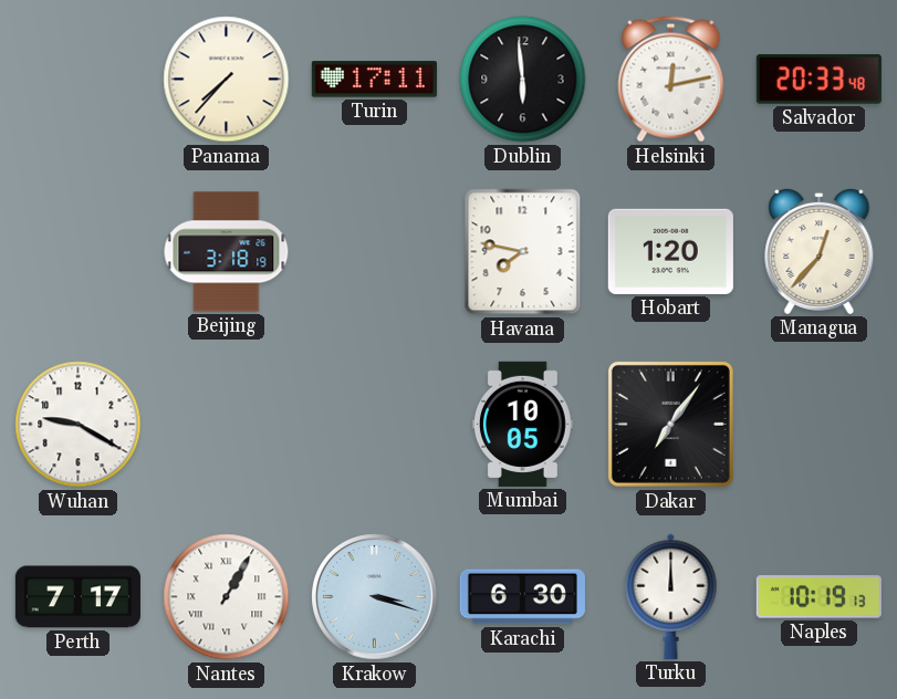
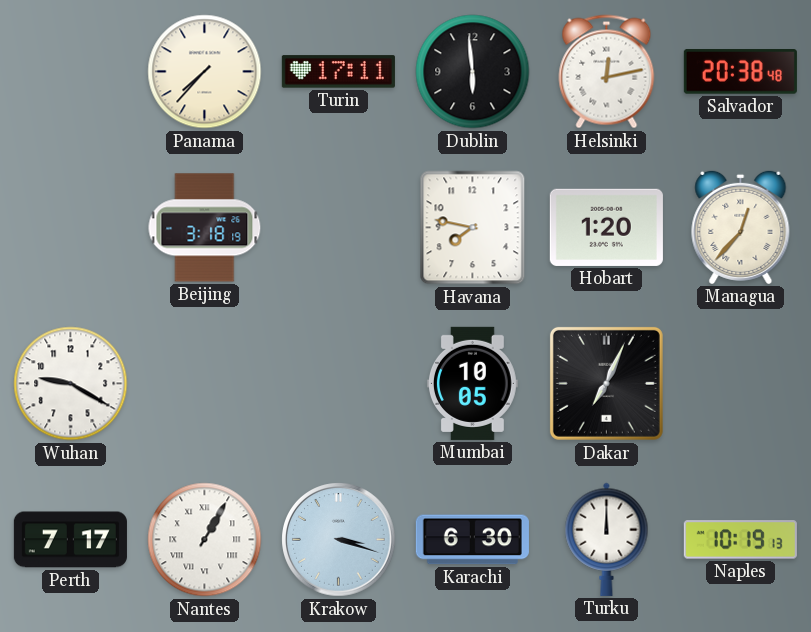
Salvador: 20:33 -> 20:38
Dakar: 7:06 -> 7:04
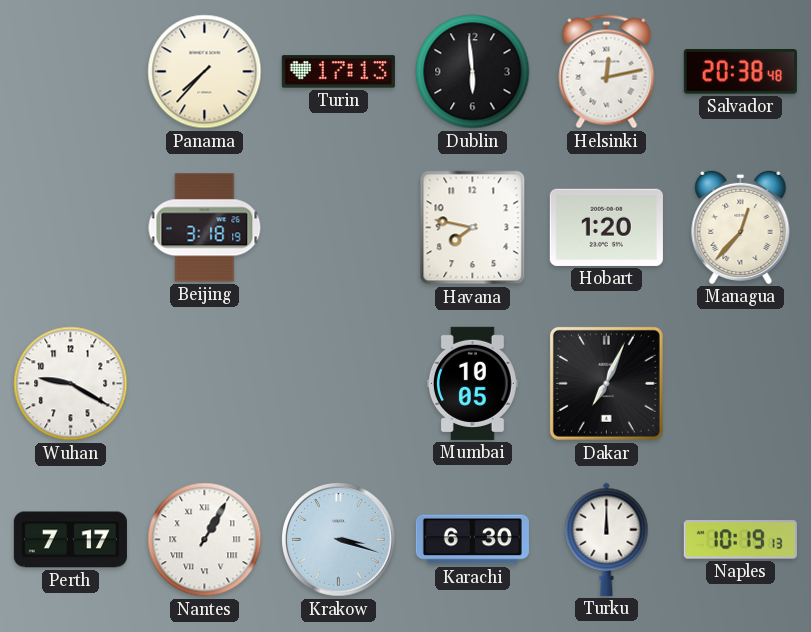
Turin: 17:11 -> 17:13
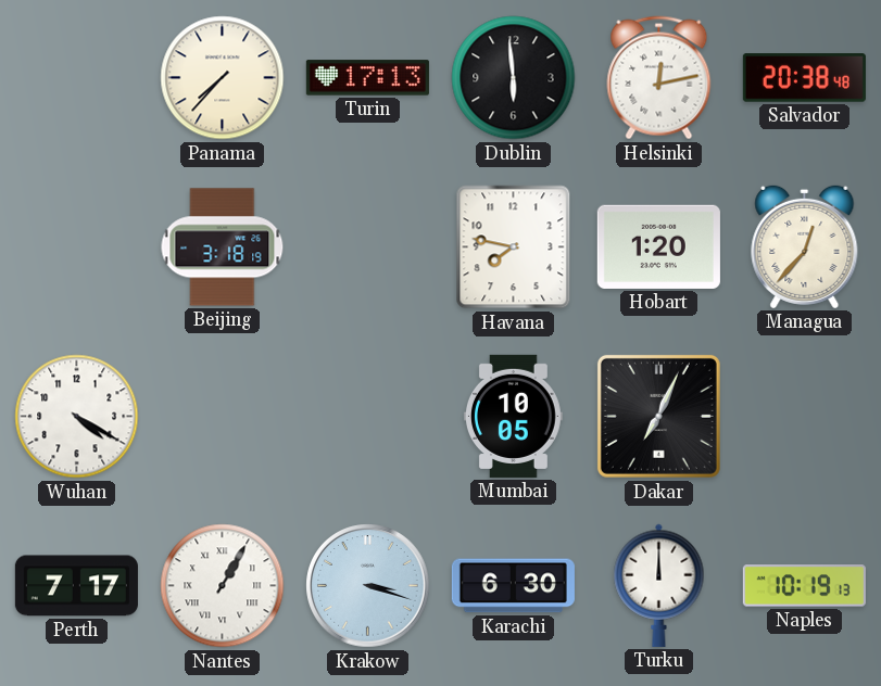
Wuhan: 9:20 -> 4:20
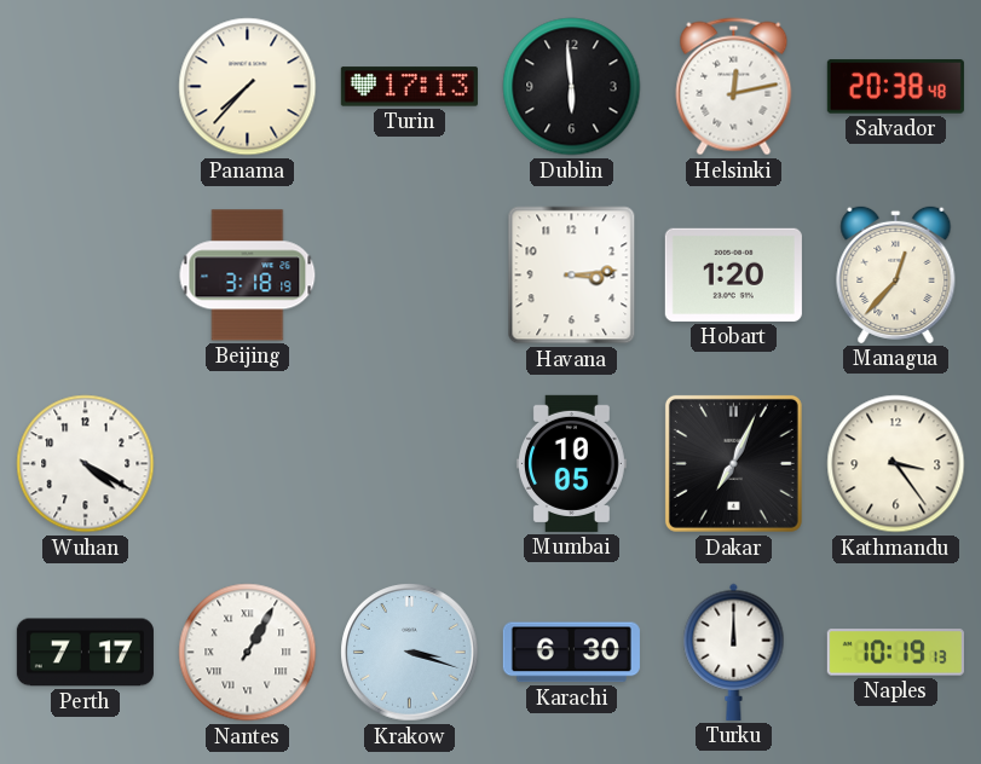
Havana: 7:47 -> 3:14
Kathmandu: none -> 3:24
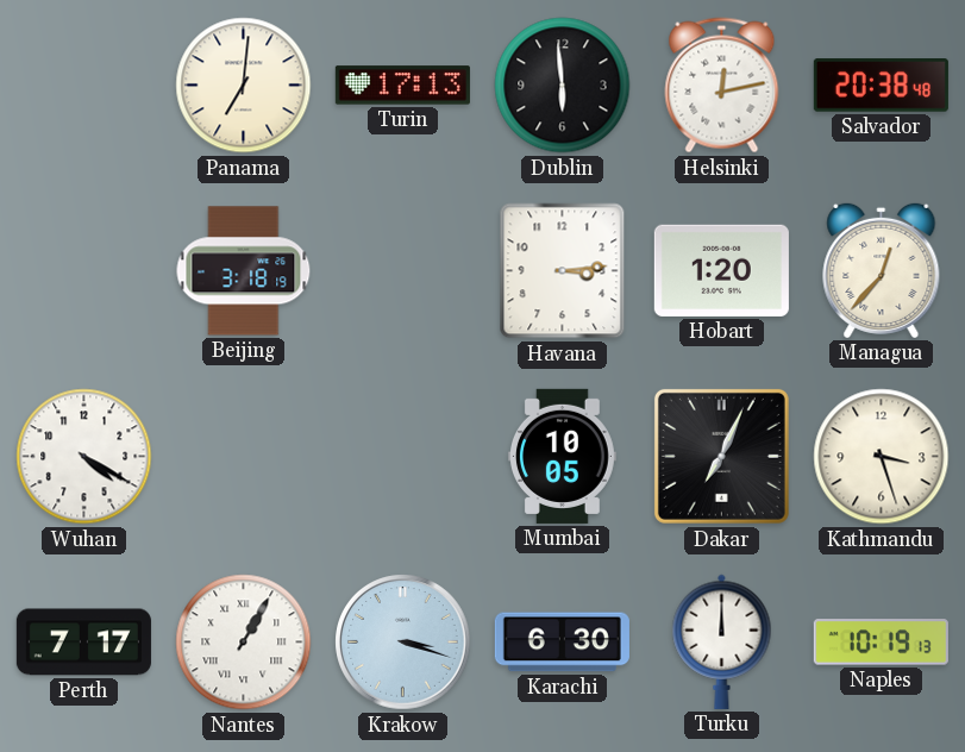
Panama: 7:37 -> 7:01
Kathmandu: 3:24 -> 3:27
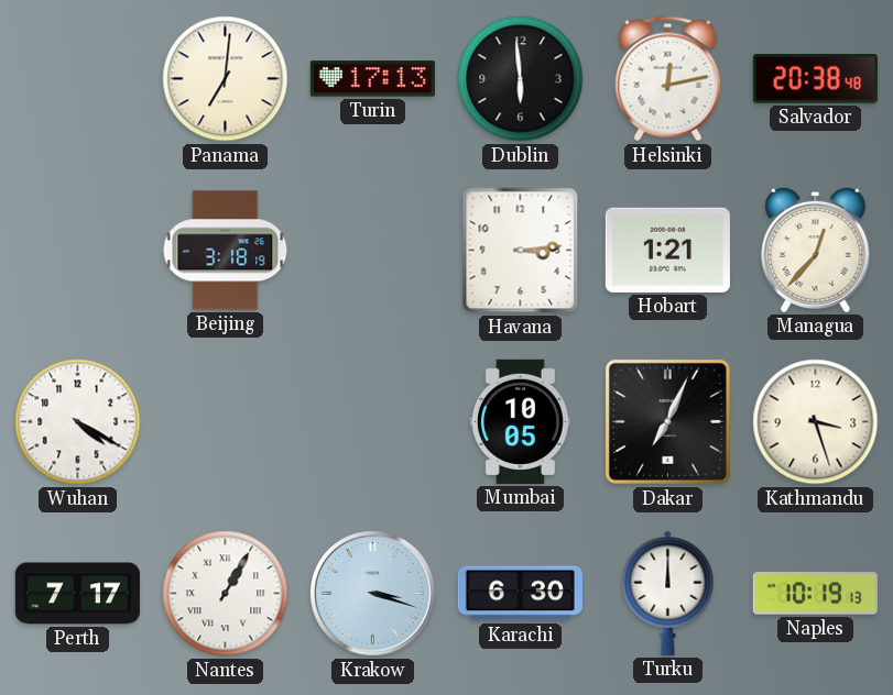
Hobart: 1:20 -> 1:21
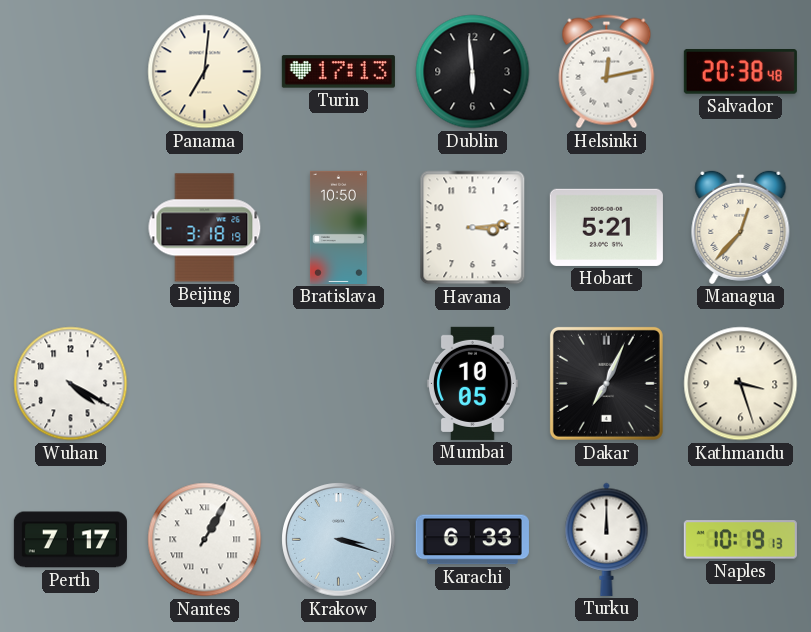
Bratislava: none -> 10:50
Hobart: 1:21 -> 5:21
Karachi: 6:30 -> 6:33
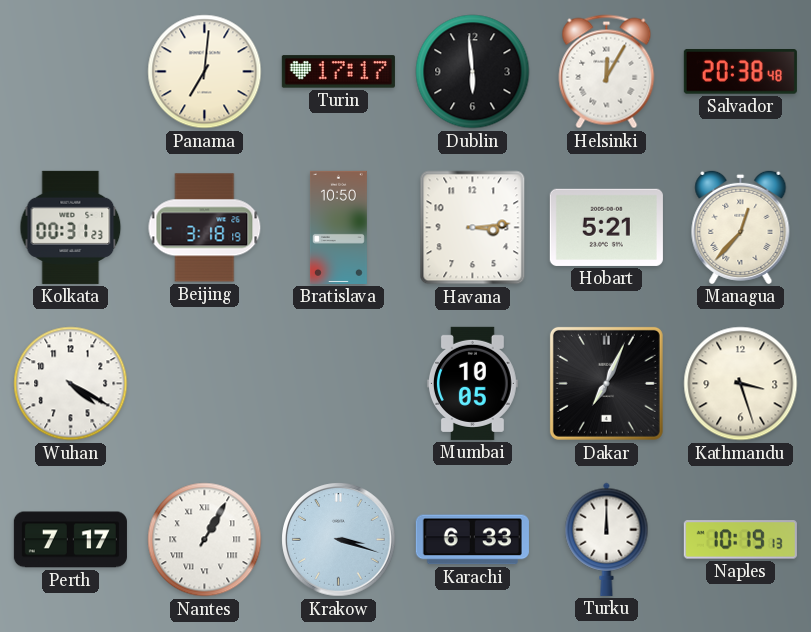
Turin: 17:13 -> 17:17
Helsinki: 12:13 -> 12:05
Kolkata: none -> 00:31
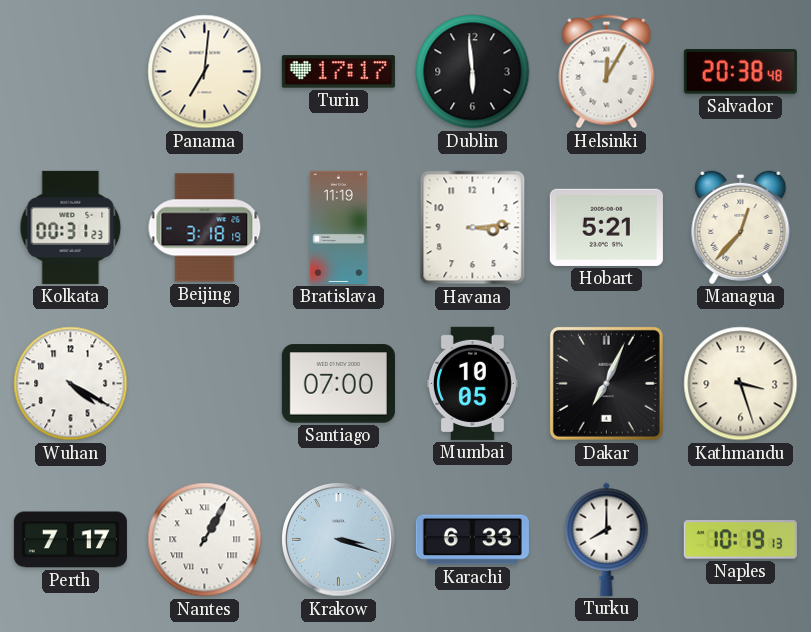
Bratislava: 10:50 -> 11:19
Santiago: none -> 07:00
Turku: 12:00 -> 8:00
